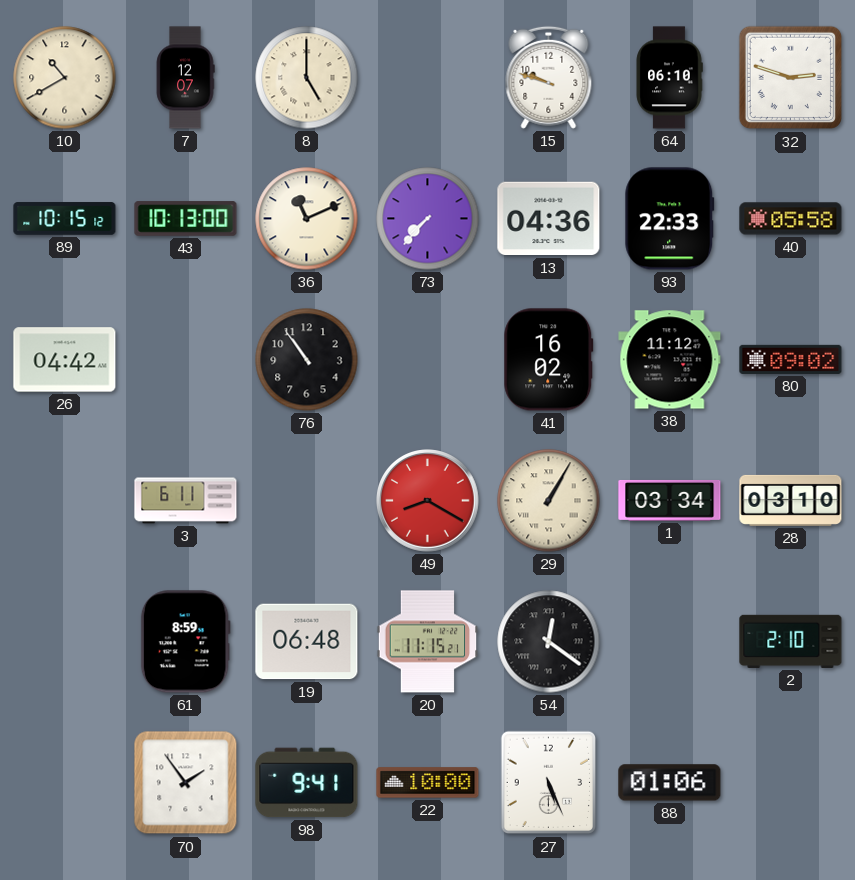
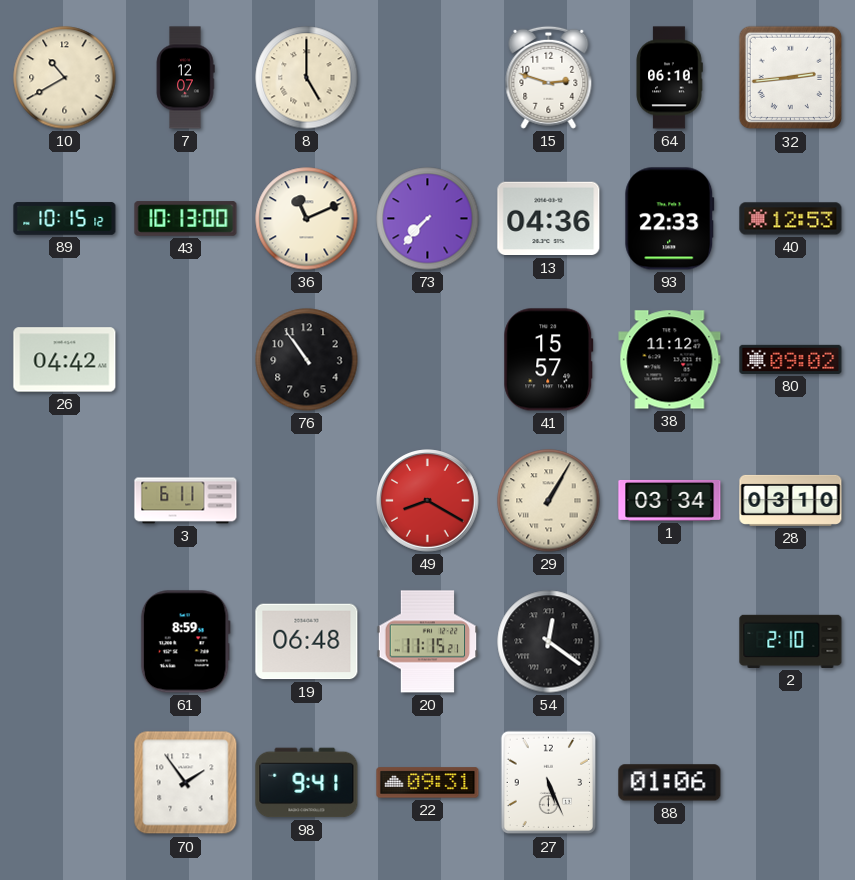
15: 9:48 -> 2:48
32: 2:48 -> 2:44
40: 05:58 -> 12:53
41: 16:02 -> 15:57
22: 10:00 -> 09:31
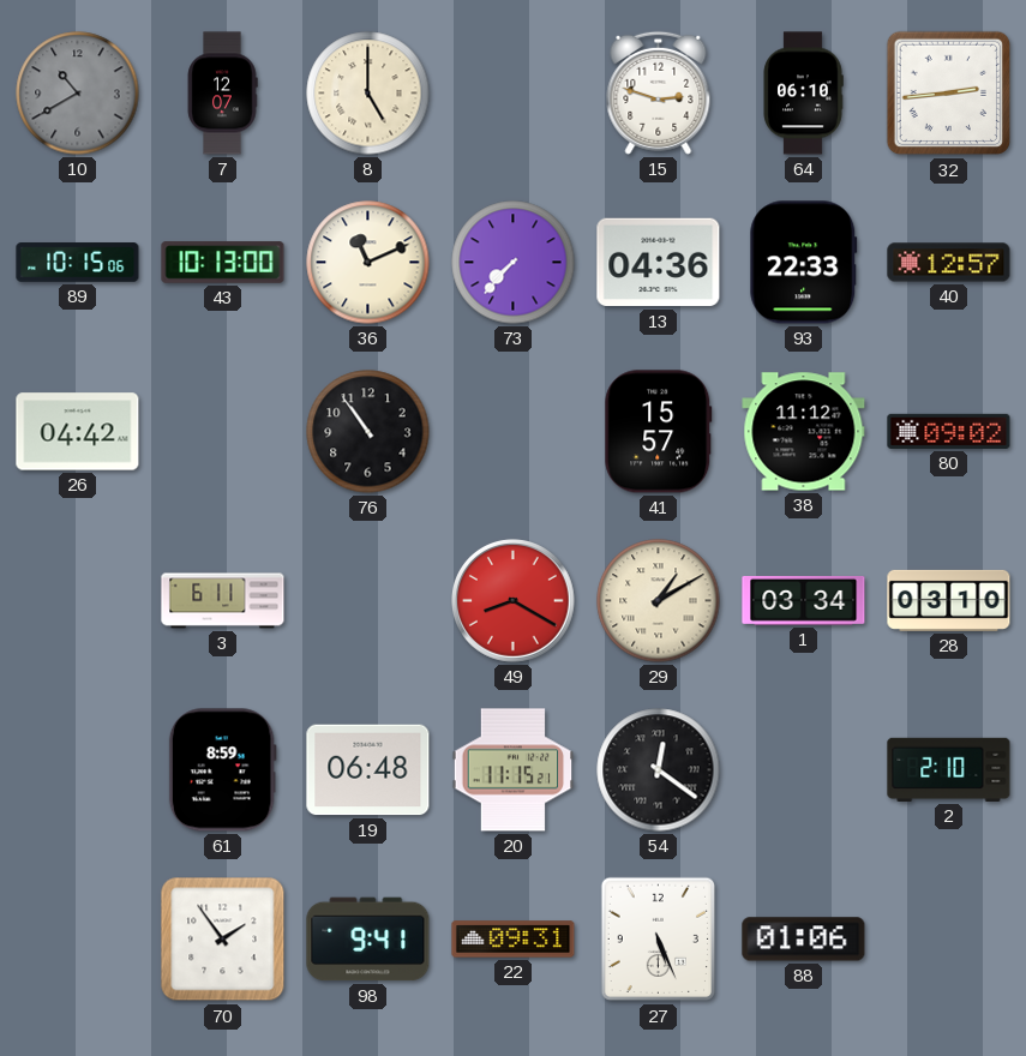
10 dial: cream -> grey
89: 10:15:12 -> 10:15:06
40: 12:53 -> 12:57
29: 1:05 -> 1:10
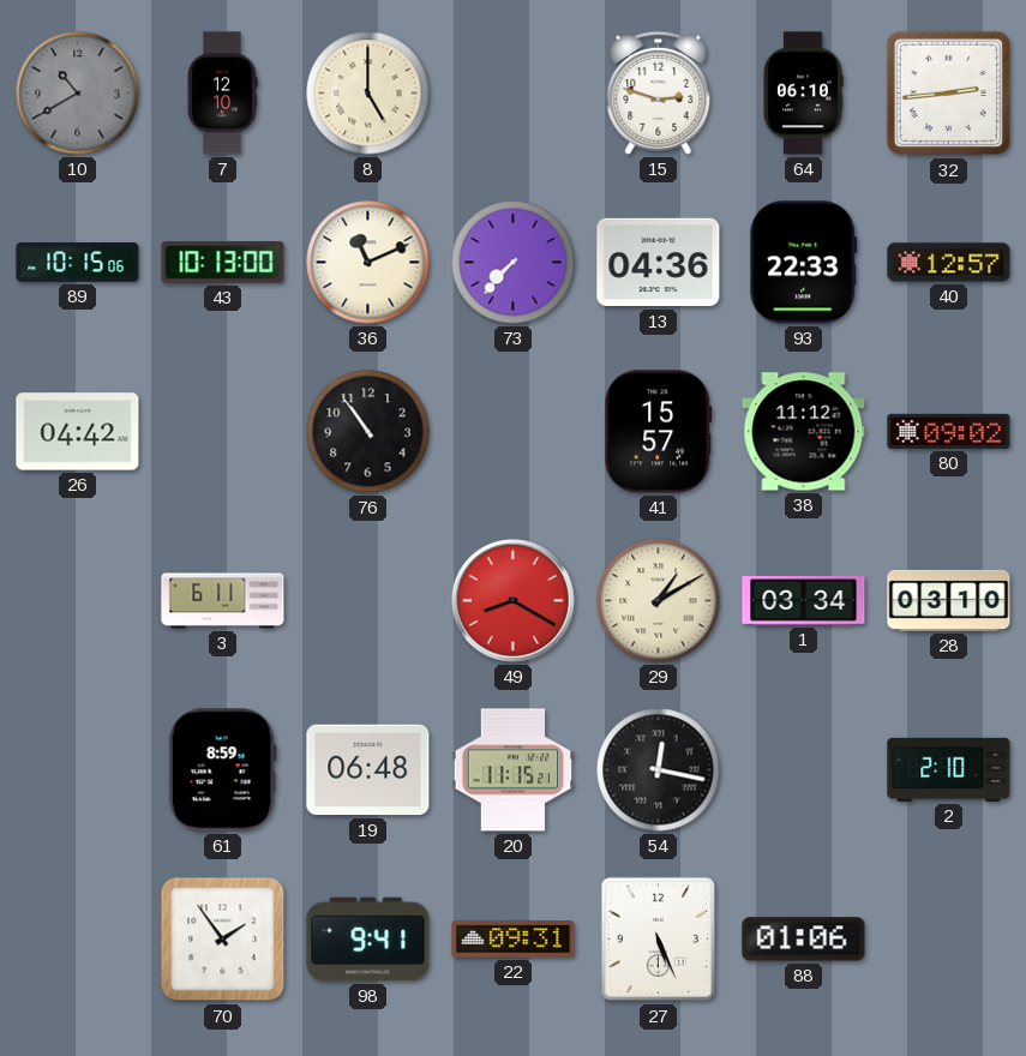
7: 12:07 -> 12:10
54: 12:21 -> 12:17
